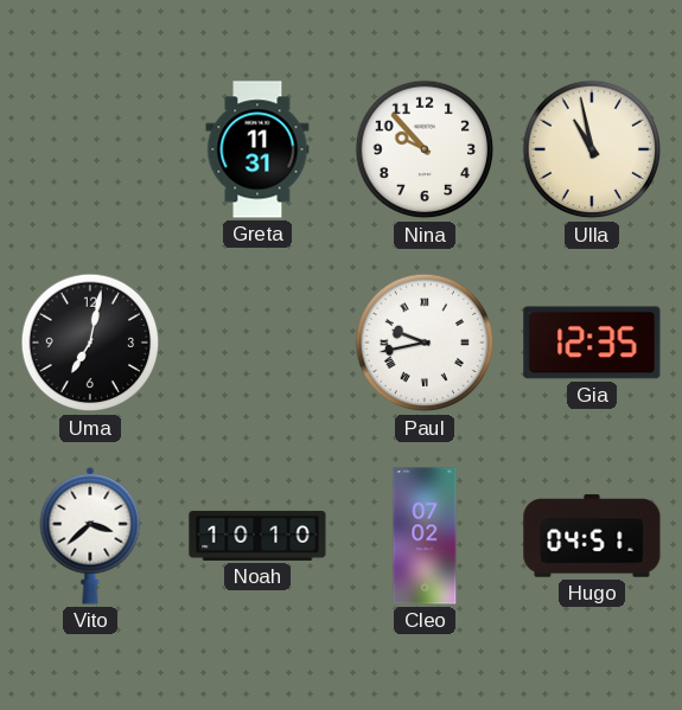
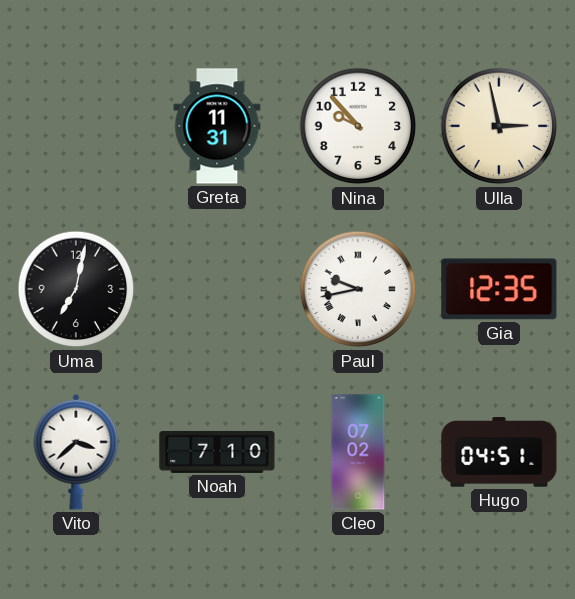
Ulla: 10:58 -> 2:58
Noah: 10:10 -> 7:10
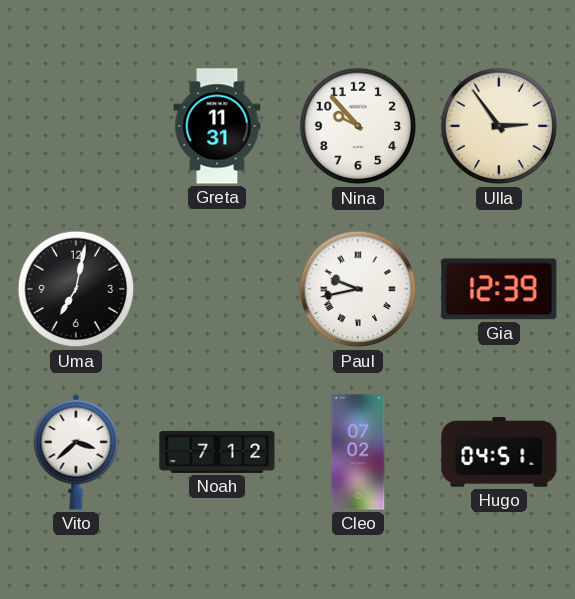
Ulla: 2:58 -> 2:54
Gia: 12:35 -> 12:39
Noah: 7:10 -> 7:12
